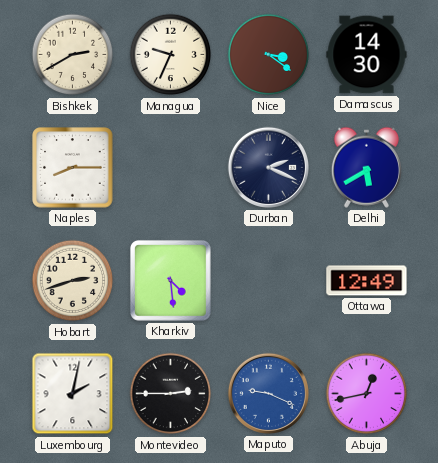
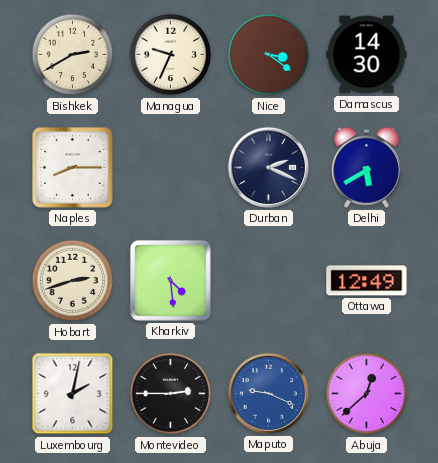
Abuja: 12:43 -> 12:38
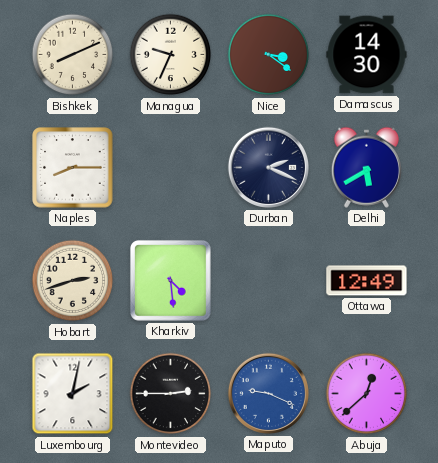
Bishkek: 2:40 -> 8:11
